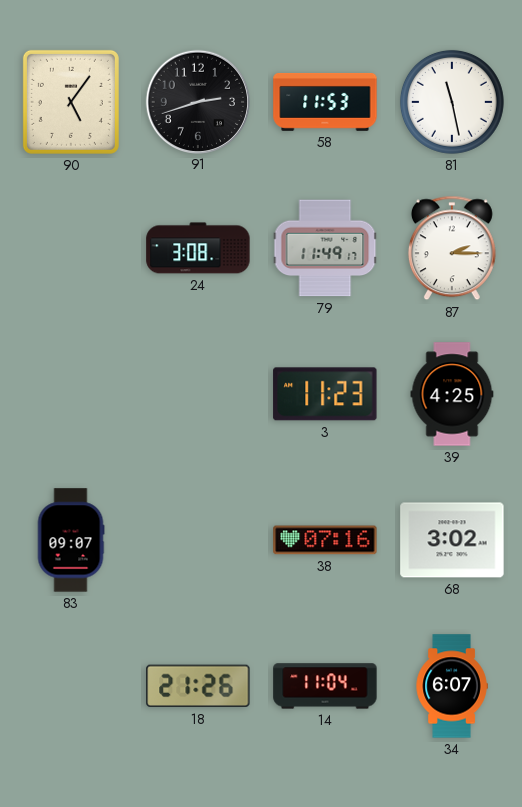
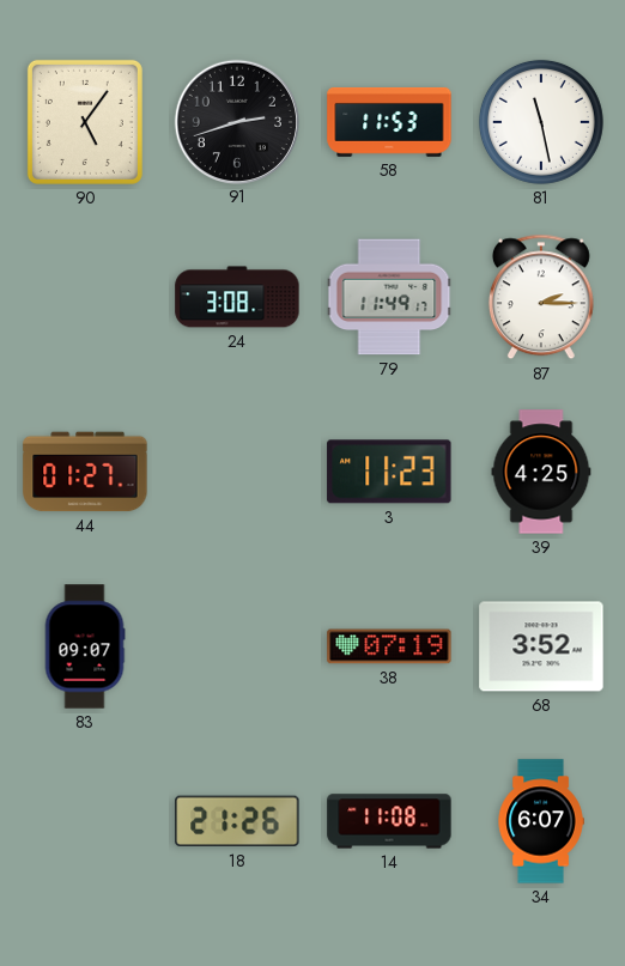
44: none -> 01:27
38: 07:16 -> 07:19
68: 3:02 -> 3:52
14: 11:04 -> 11:08
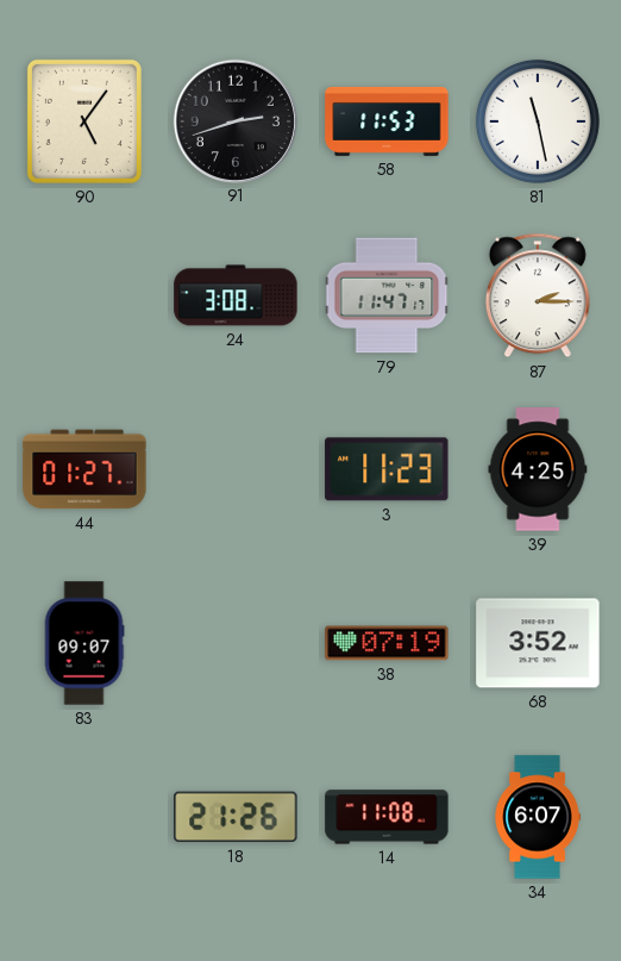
79: 11:49 -> 11:47
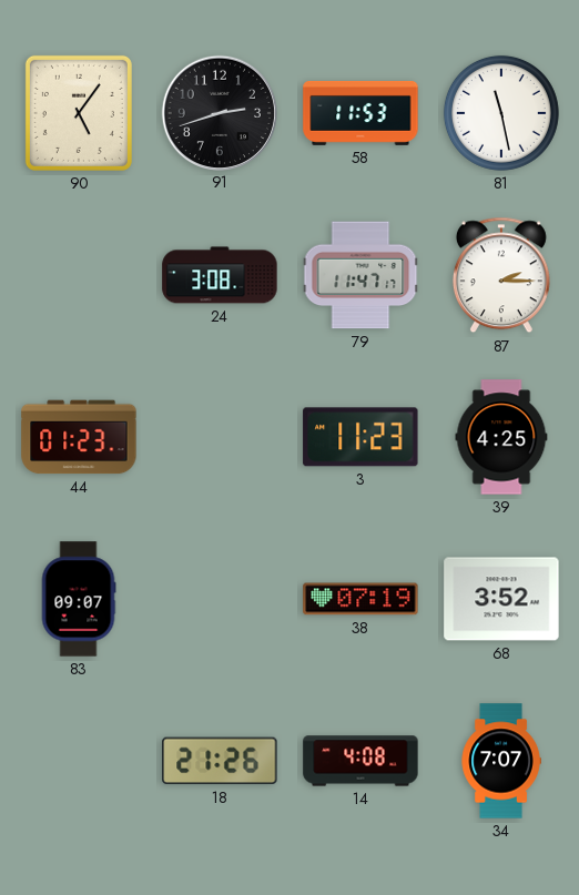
44: 01:27 -> 01:23
14: 11:08 -> 4:08
34: 6:07 -> 7:07
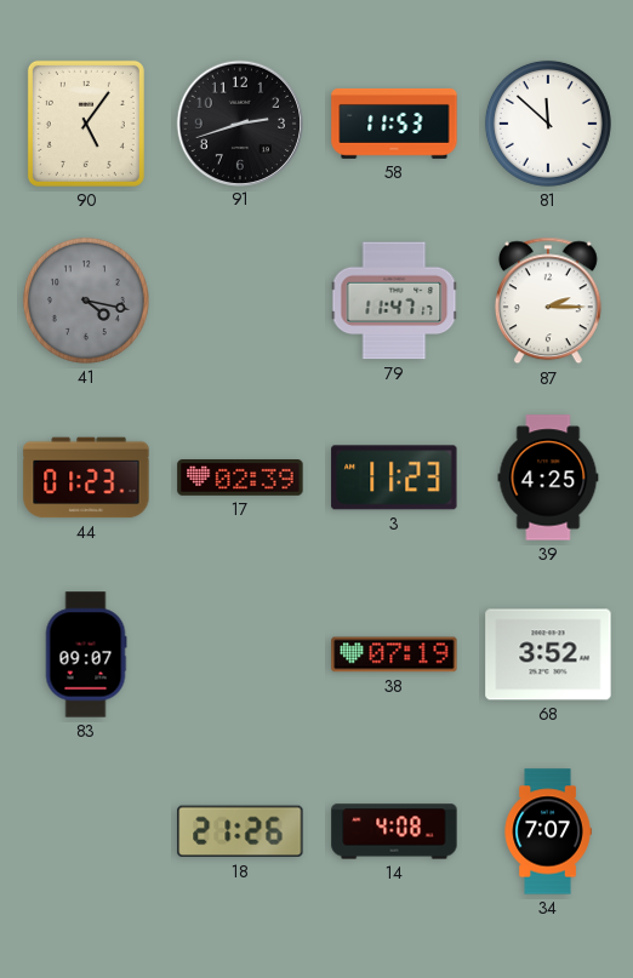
81: 11:28 -> 11:52
41: none -> 4:17
24: 3:08 -> none
17: none -> 02:39
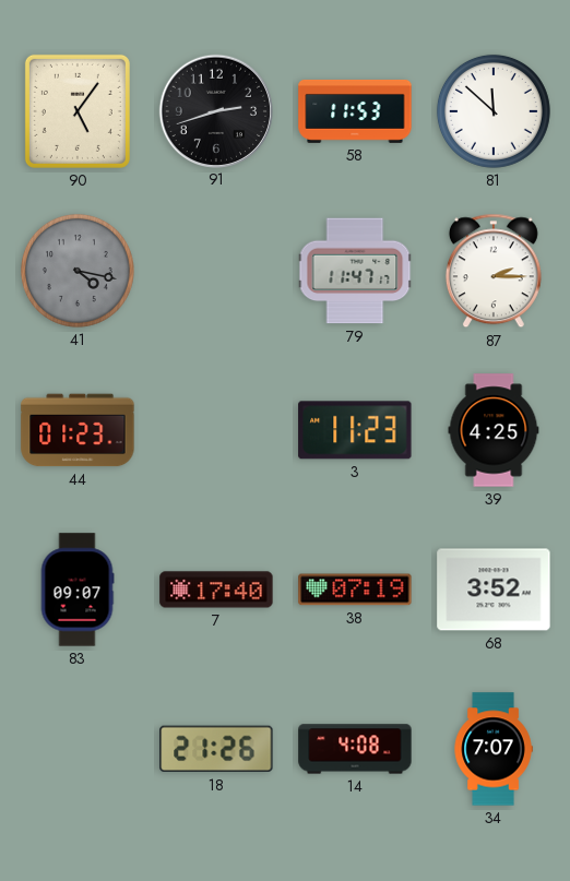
17: 02:39 -> none
7: none -> 17:40
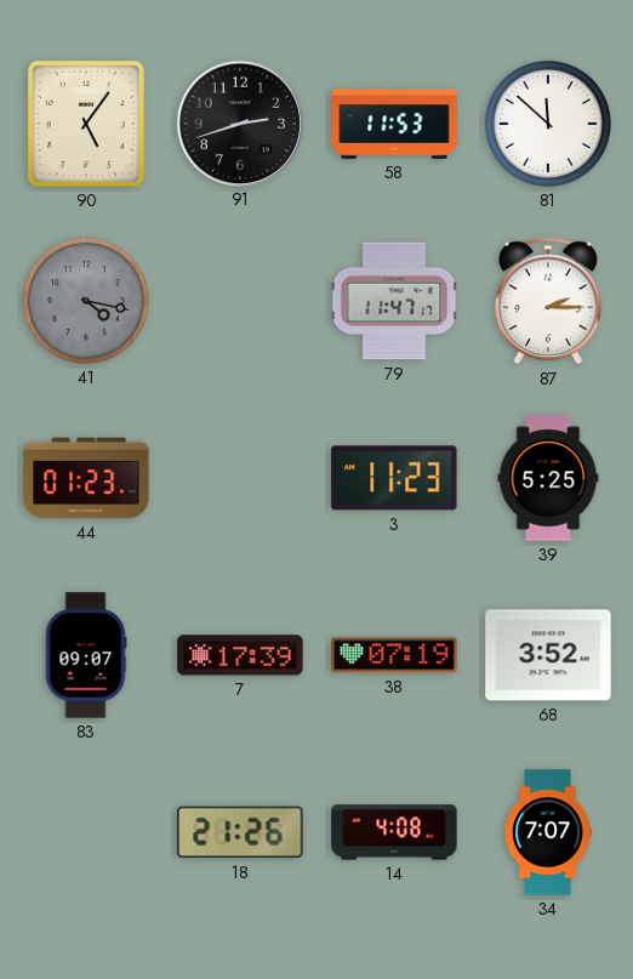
39: 4:25 -> 5:25
7: 17:40 -> 17:39
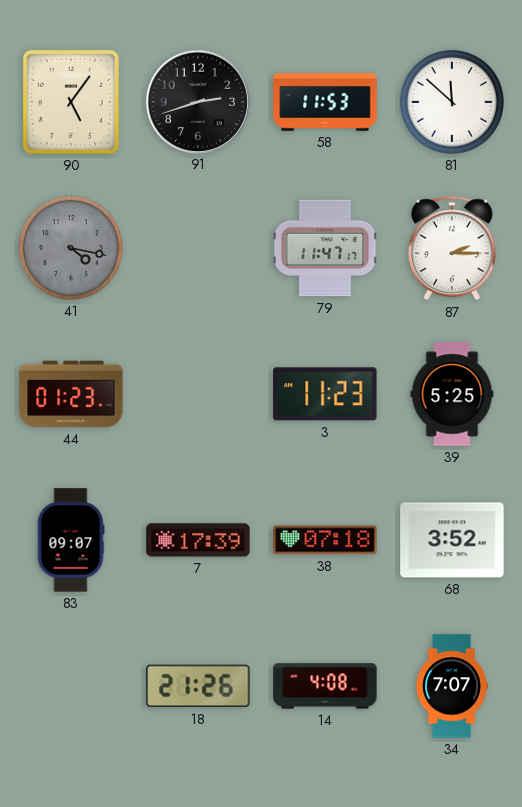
38: 07:19 -> 07:18
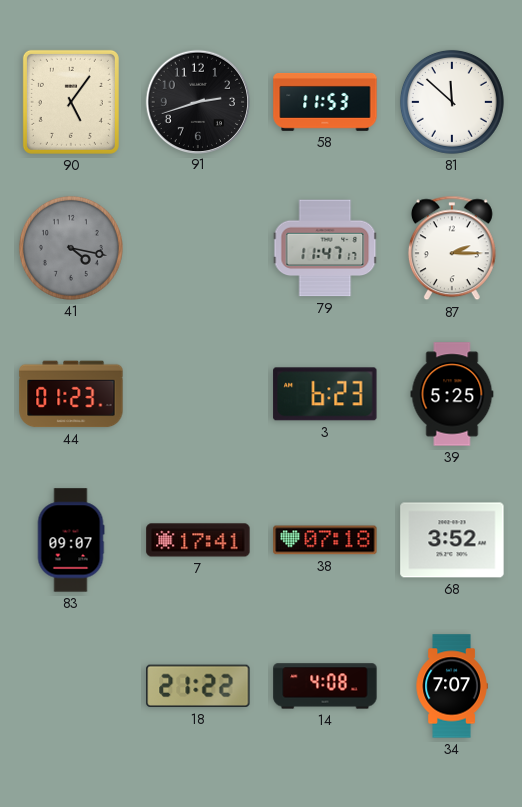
3: 11:23 -> 6:23
7: 17:39 -> 17:41
18: 21:26 -> 21:22
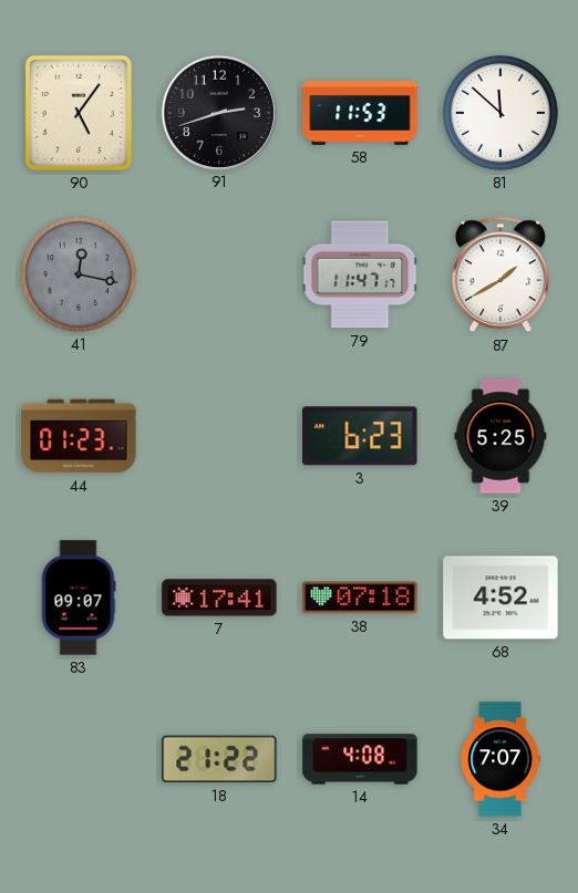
41: 4:17 -> 12:17
87: 2:15 -> 1:40
68: 3:52 -> 4:52
